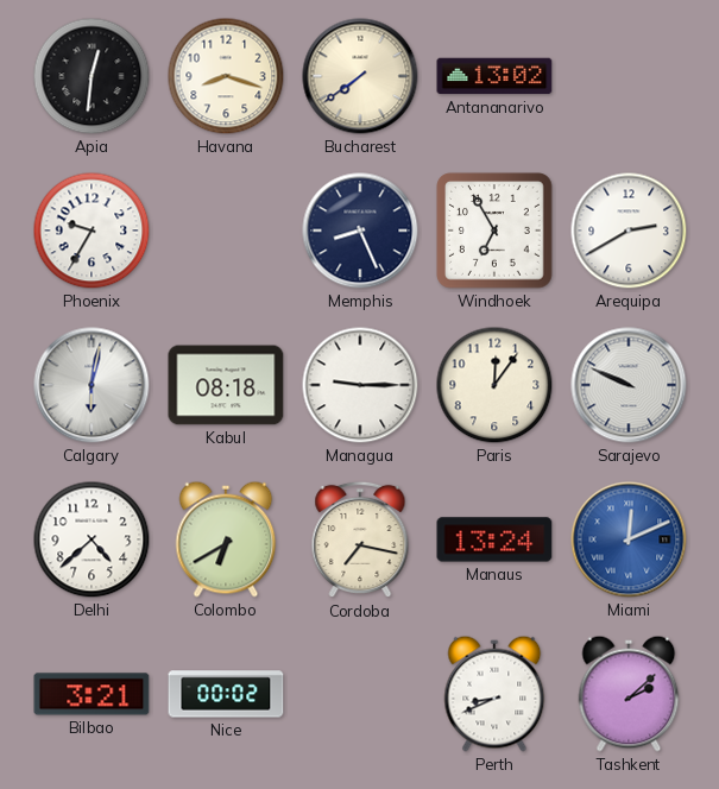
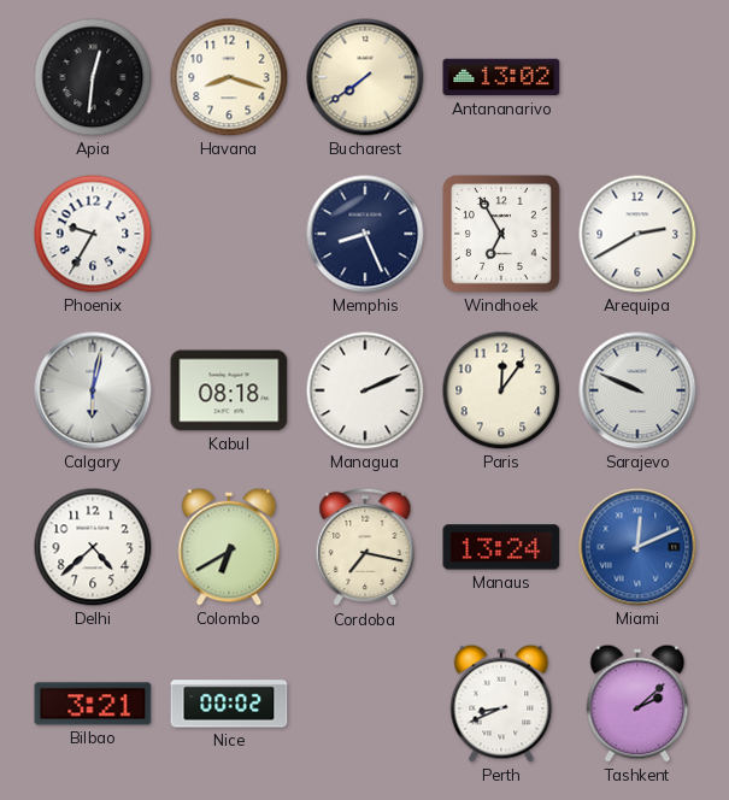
Managua: 9:15 -> 2:11
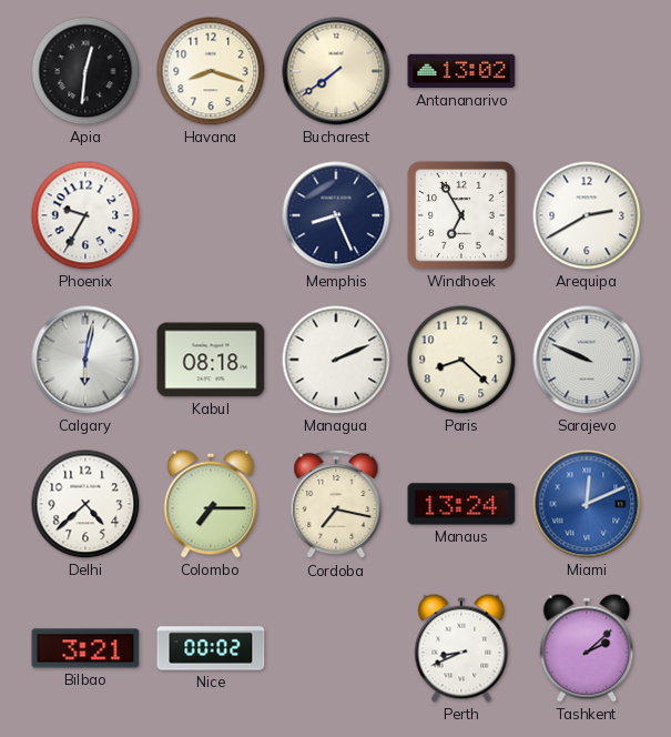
Paris: 12:06 -> 8:22
Colombo: 6:40 -> 7:15
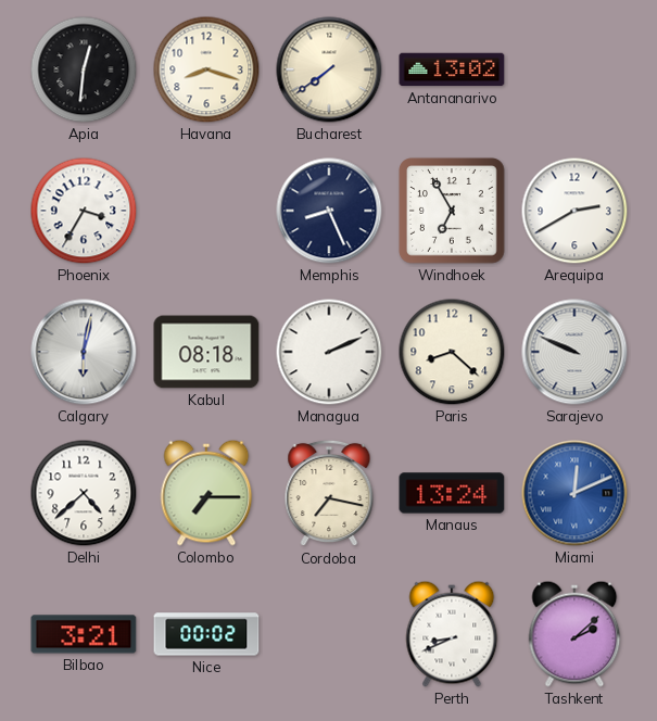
Phoenix: 9:35 -> 3:35
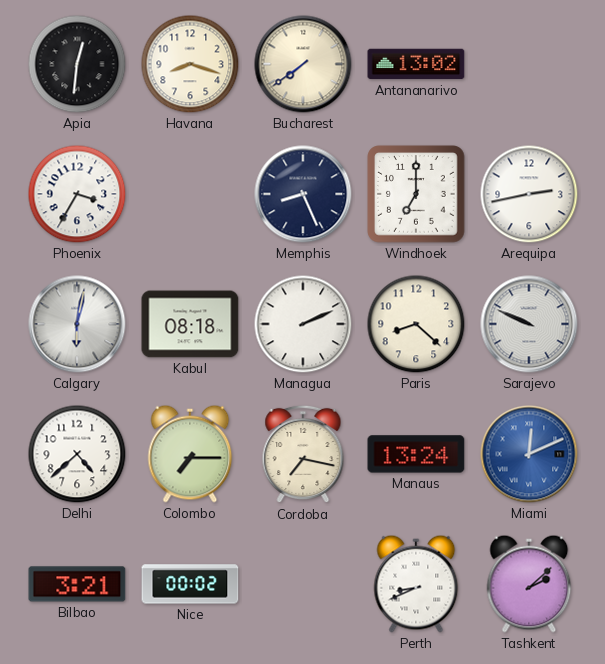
Windhoek: 6:55 -> 7:00
Arequipa: 2:40 -> 2:43
